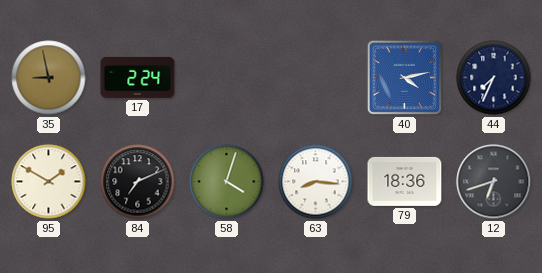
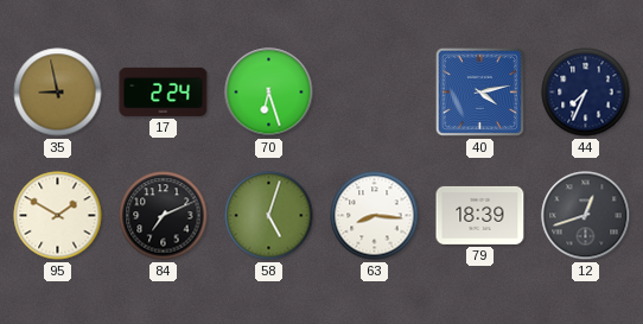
70: none -> 6:27
58: 4:03 -> 5:03
79: 18:36 -> 18:39
12: 6:42 -> 12:42
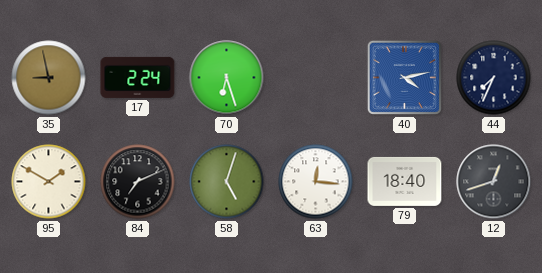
63: 8:16 -> 12:16
79: 18:39 -> 18:40
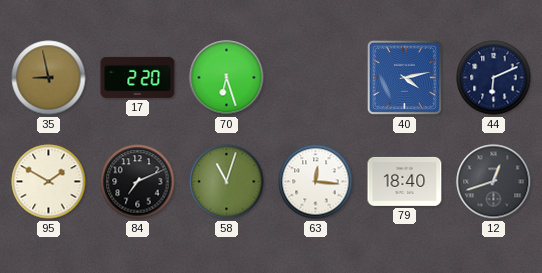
17: 2:24 -> 2:20
44: 7:34 -> 6:11
58: 5:03 -> 11:03
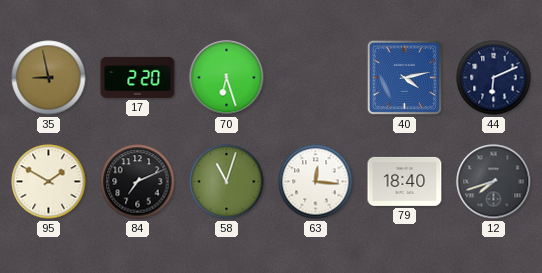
12: 12:42 -> 7:42
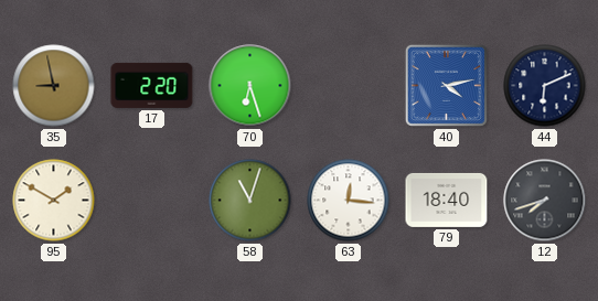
84: 7:11 -> none
